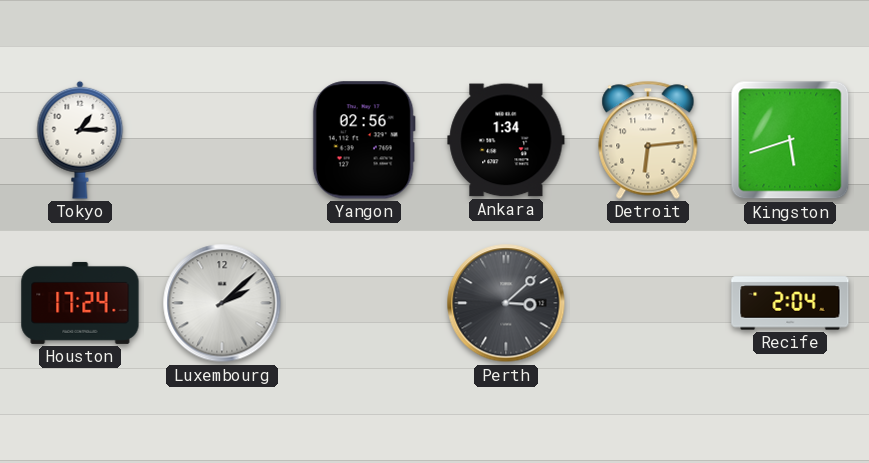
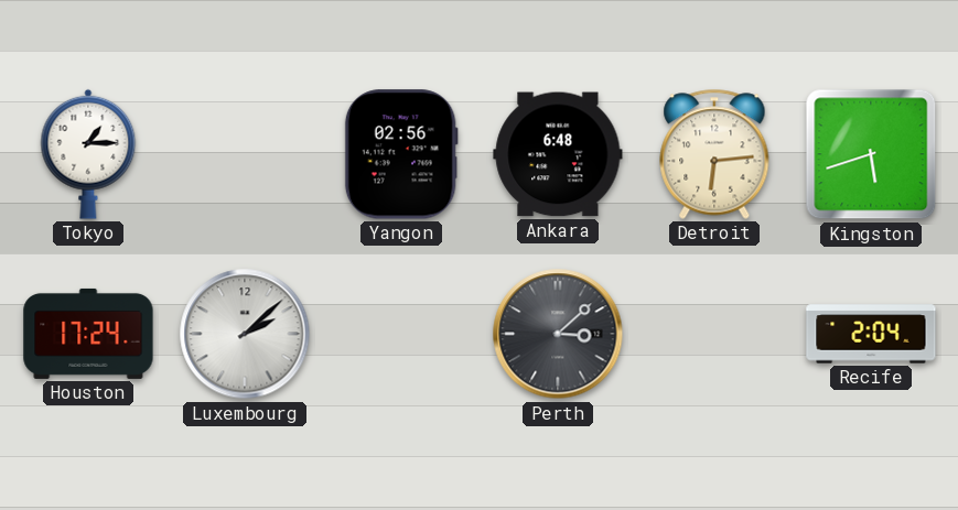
Ankara: 1:34 -> 6:48
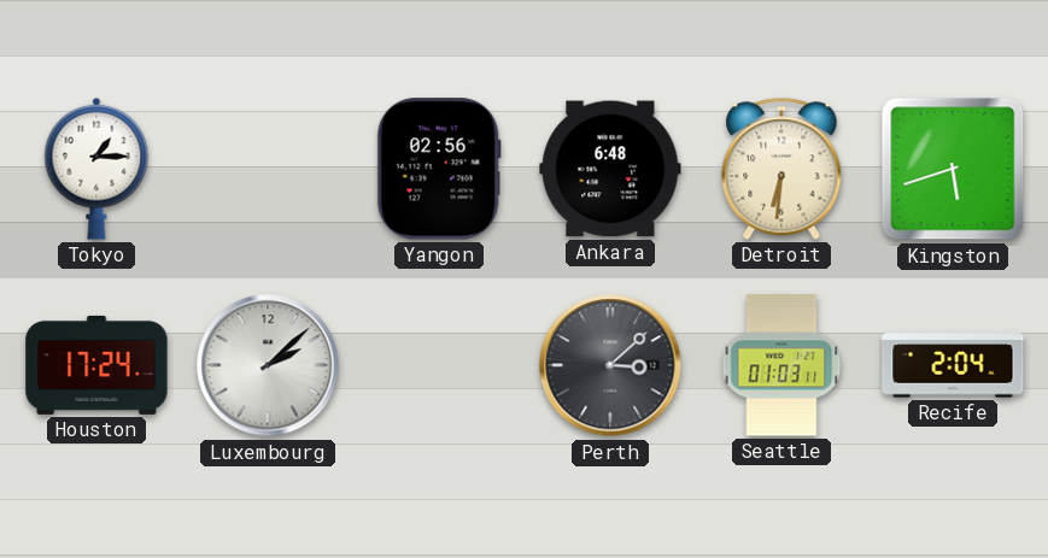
Detroit: 6:14 -> 6:31
Seattle: none -> 01:03
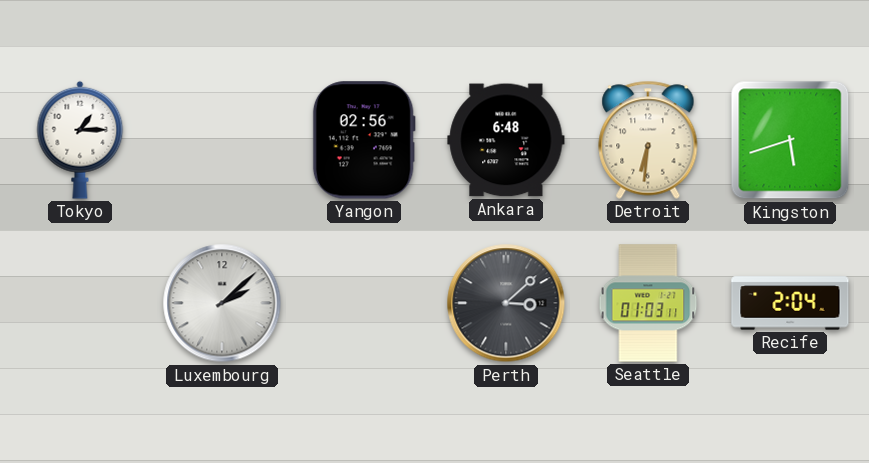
Houston: 17:24 -> none
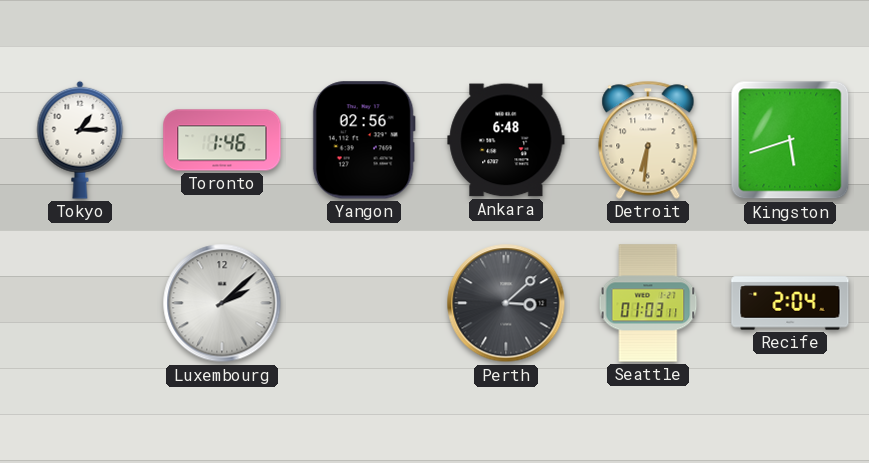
Toronto: none -> 1:46
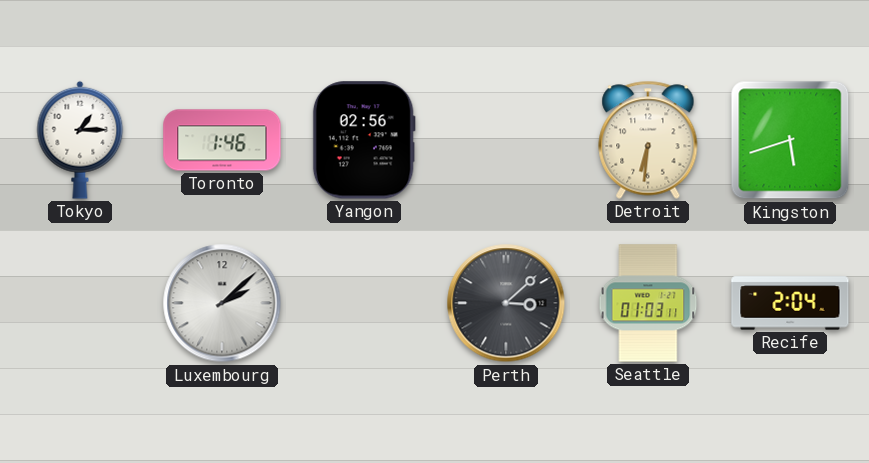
Ankara: 6:48 -> none
